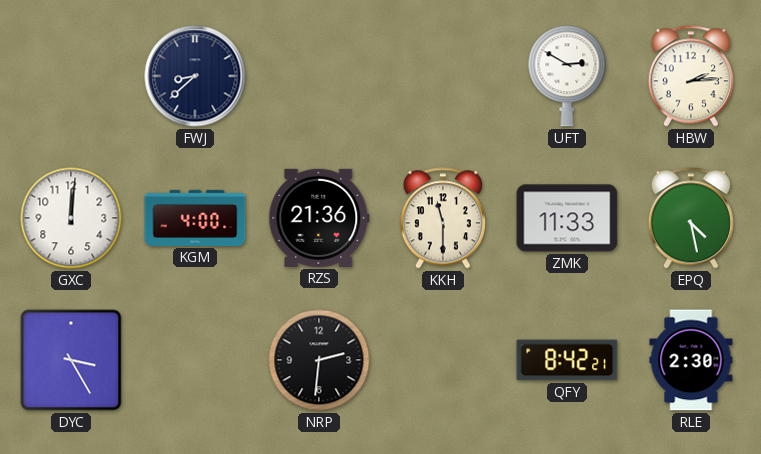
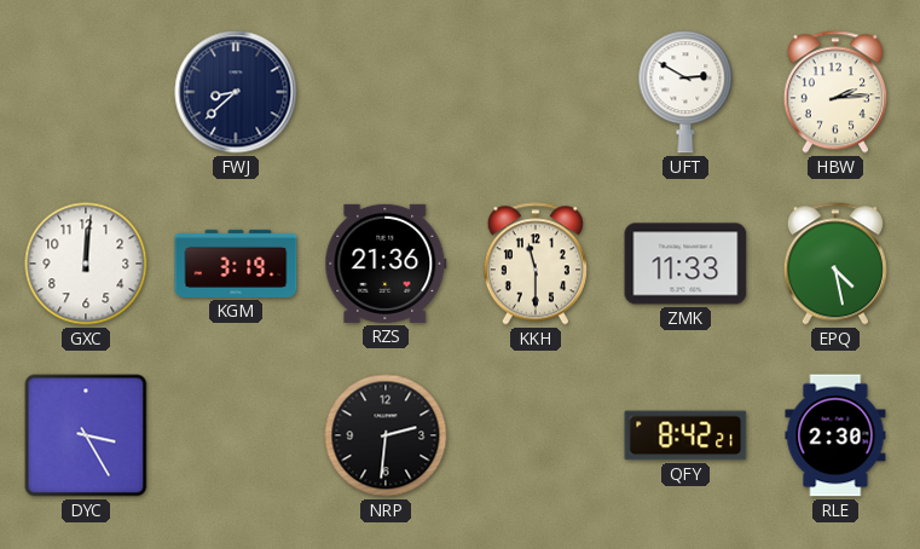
KGM: 4:00 -> 3:19
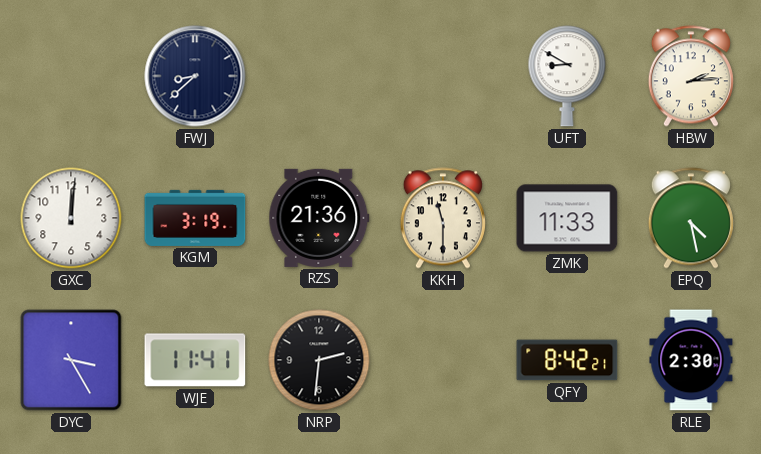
UFT: 2:50 -> 8:50
WJE: none -> 11:41
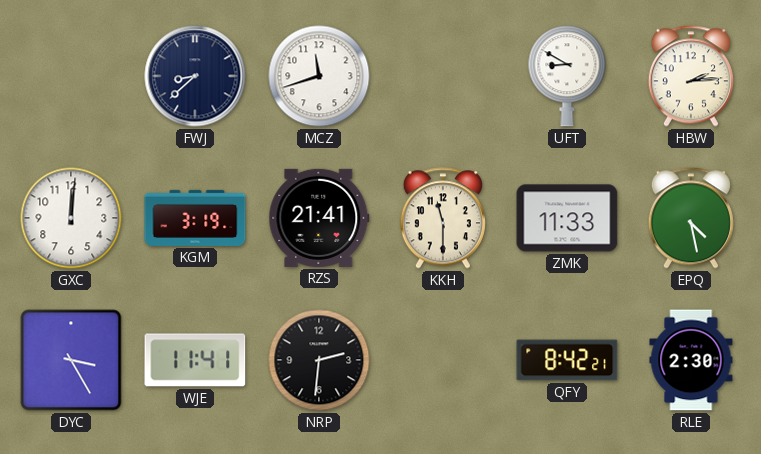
MCZ: none -> 11:42
RZS: 21:36 -> 21:41
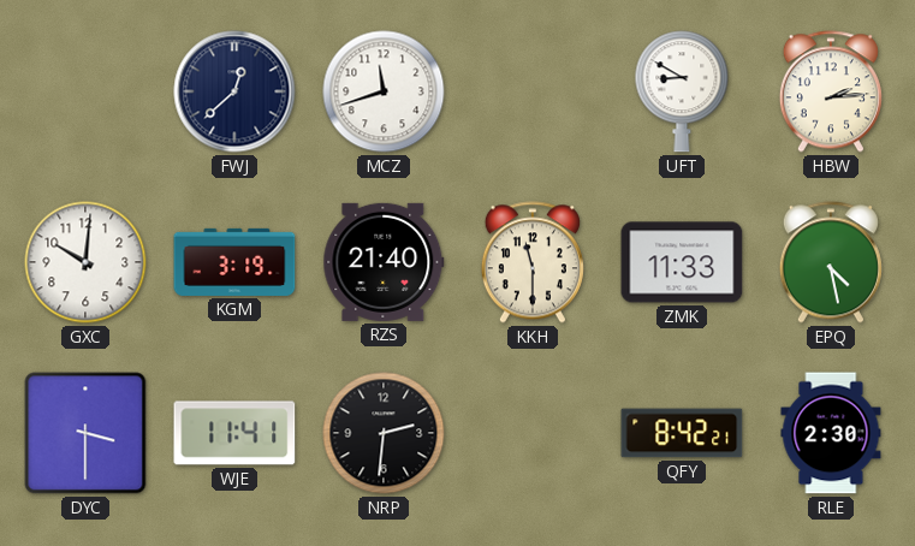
FWJ: 8:38 -> 12:38
GXC: 12:01 -> 10:01
RZS: 21:41 -> 21:40
DYC: 3:25 -> 3:30
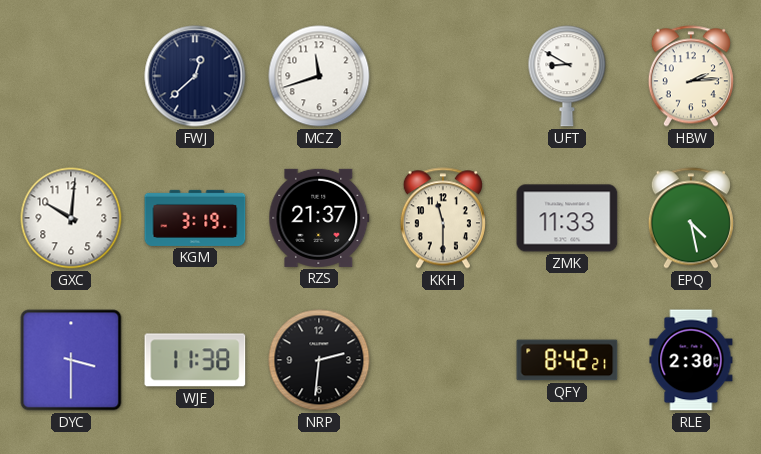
RZS: 21:40 -> 21:37
WJE: 11:41 -> 11:38
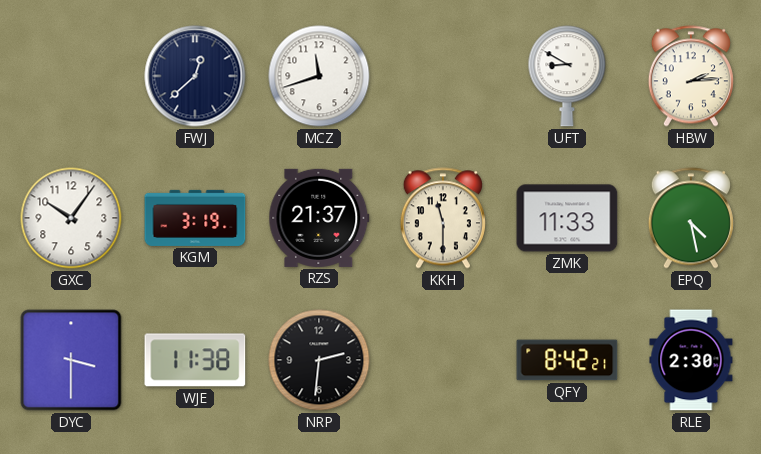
GXC: 10:01 -> 10:06
